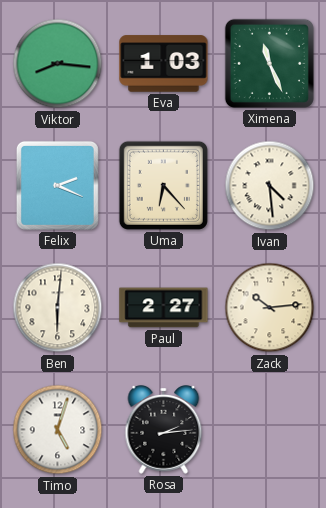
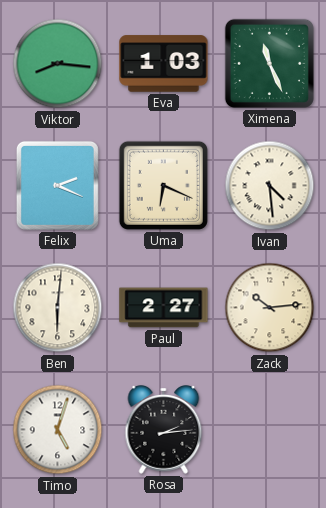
Uma: 6:23 -> 6:19
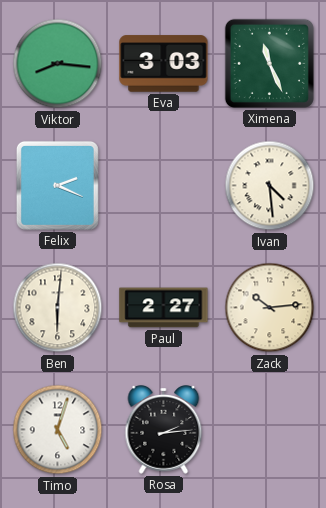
Eva: 1:03 -> 3:03
Uma: 6:19 -> none
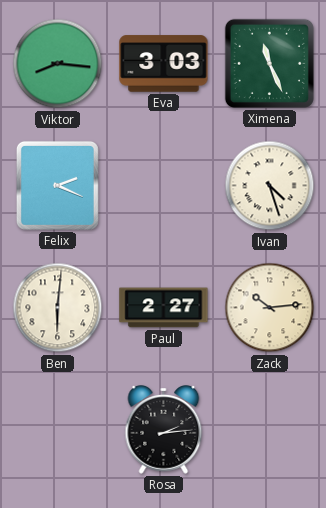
Ivan: 4:29 -> 4:27
Timo: 5:03 -> none
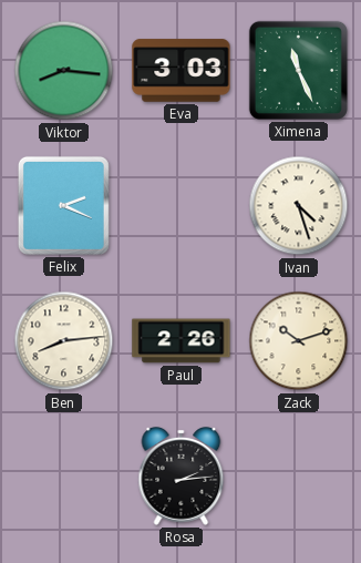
Ben: 6:01 -> 8:14
Paul: 2:27 -> 2:26
Zack: 10:14 -> 10:12
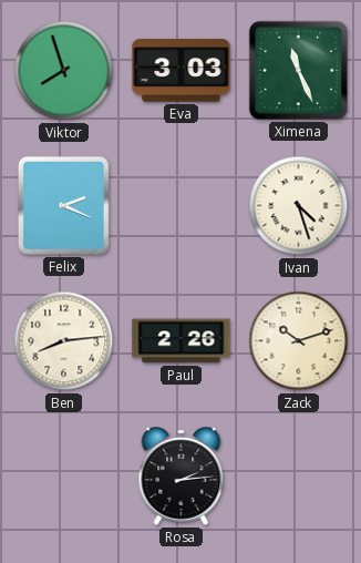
Viktor: 8:16 -> 7:57
